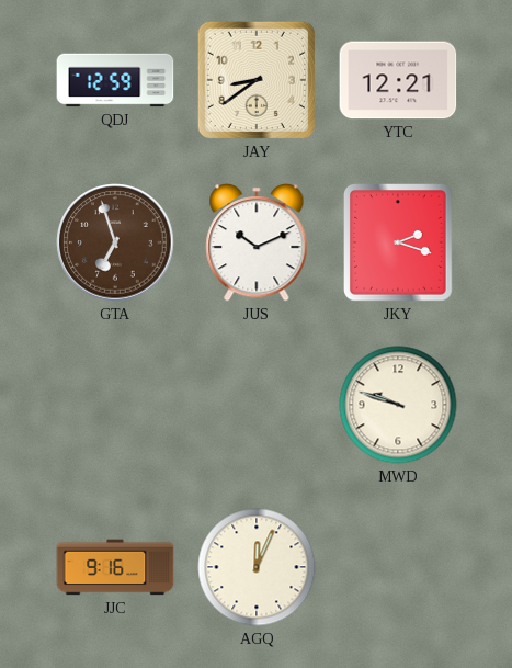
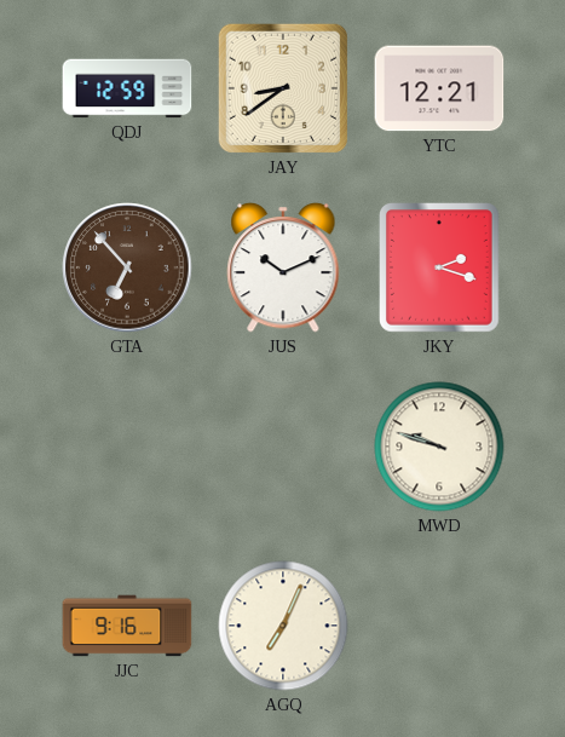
GTA: 6:57 -> 6:53
AGQ: 12:04 -> 7:04
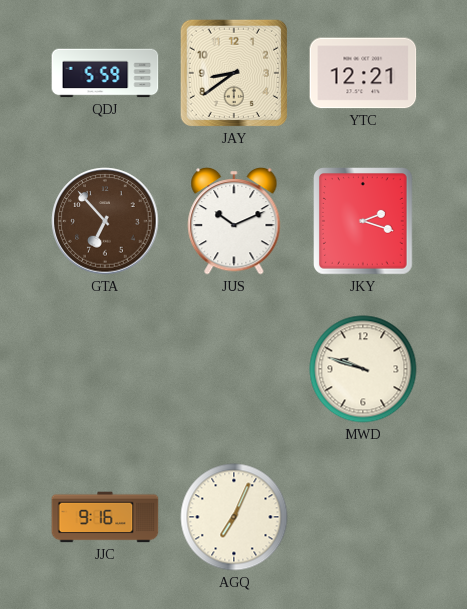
QDJ: 12:59 -> 5:59
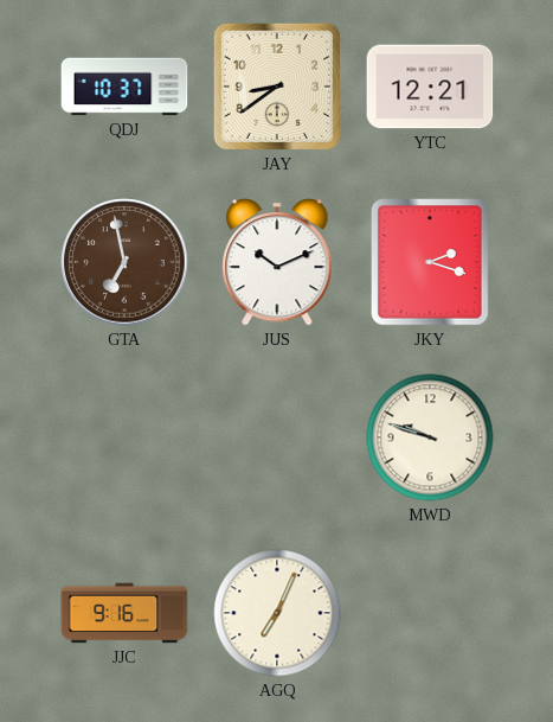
QDJ: 5:59 -> 10:37
GTA: 6:53 -> 6:58
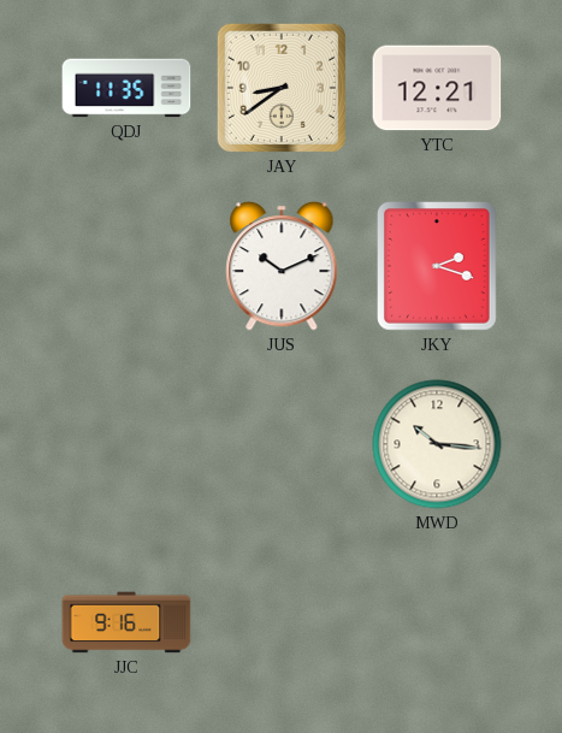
QDJ: 10:37 -> 11:35
GTA: 6:58 -> none
MWD: 9:48 -> 10:16
AGQ: 7:04 -> none
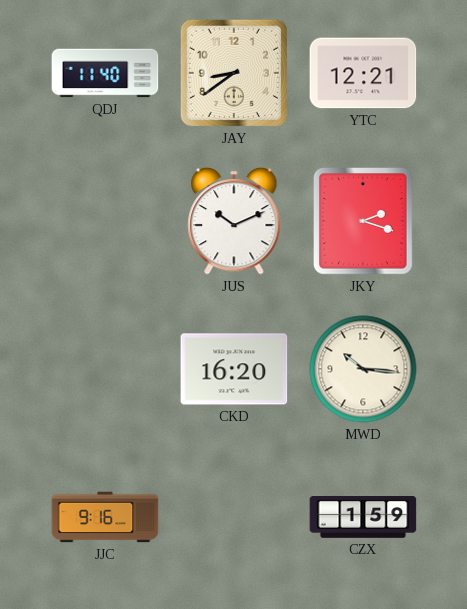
QDJ: 11:35 -> 11:40
CKD: none -> 16:20
CZX: none -> 1:59
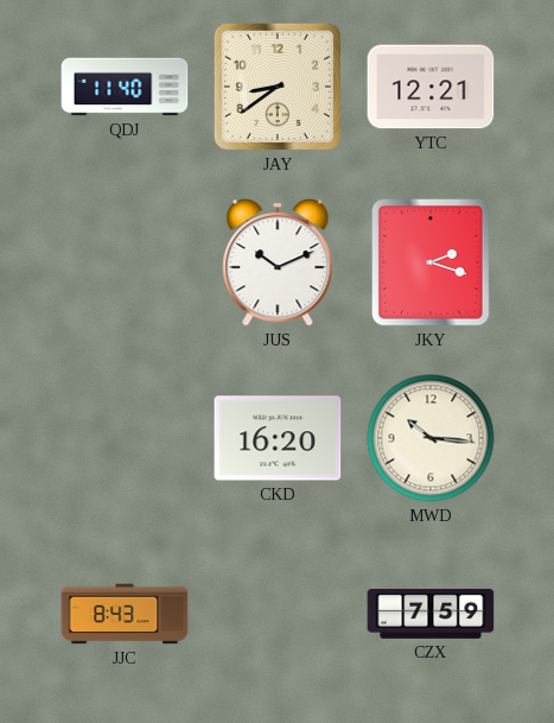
JJC: 9:16 -> 8:43
CZX: 1:59 -> 7:59
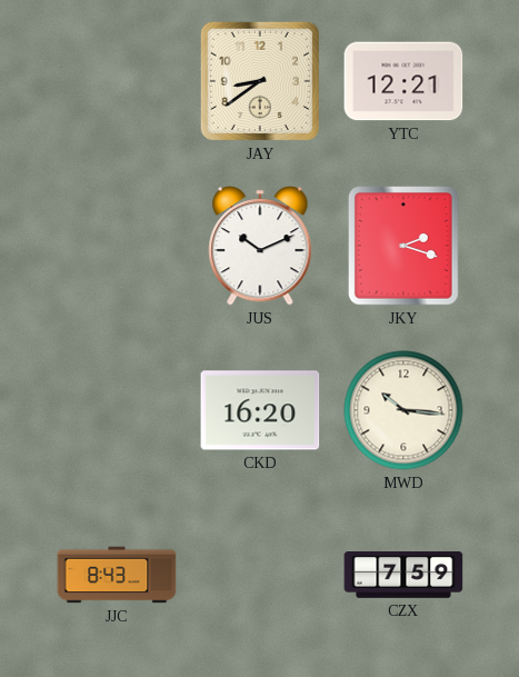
QDJ: 11:40 -> none
